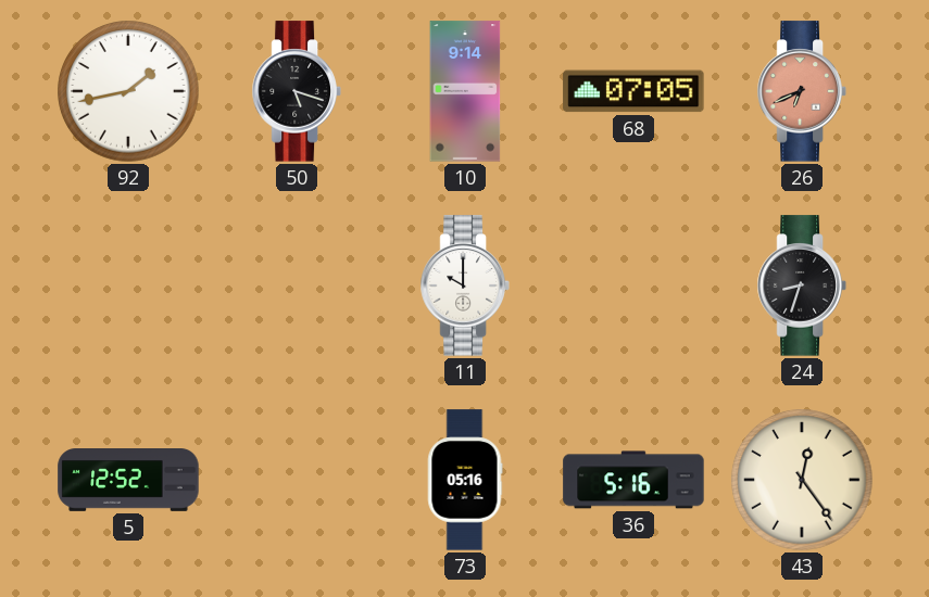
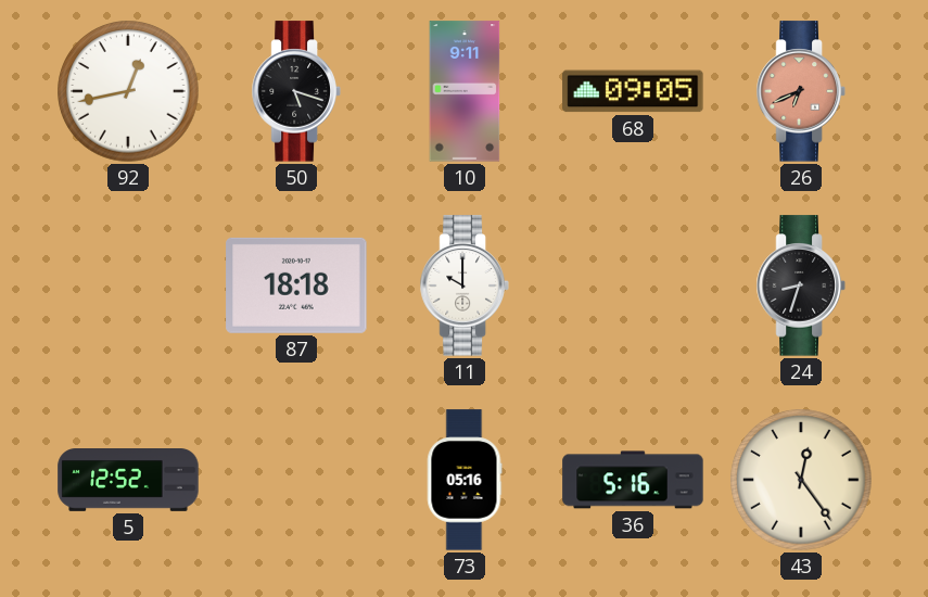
92: 1:43 -> 12:43
10: 9:14 -> 9:11
68: 07:05 -> 09:05
87: none -> 18:18
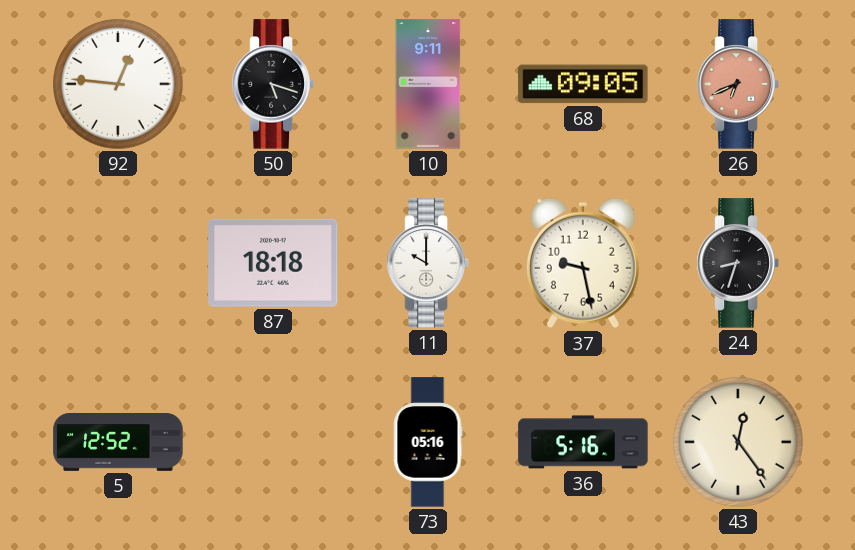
92: 12:43 -> 12:46
37: none -> 9:28
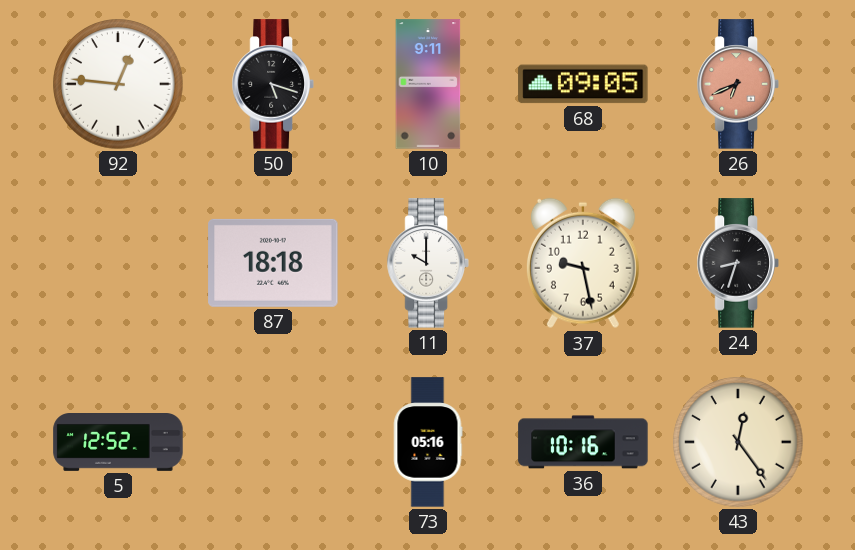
36: 5:16 -> 10:16
